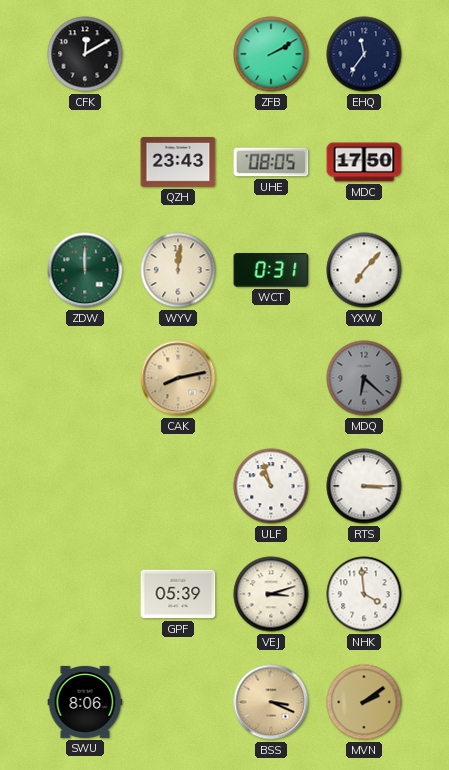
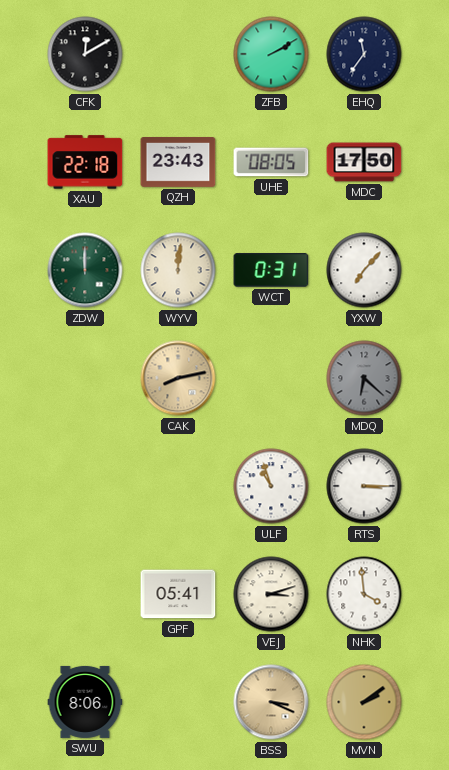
XAU: none -> 22:18
GPF: 05:39 -> 05:41
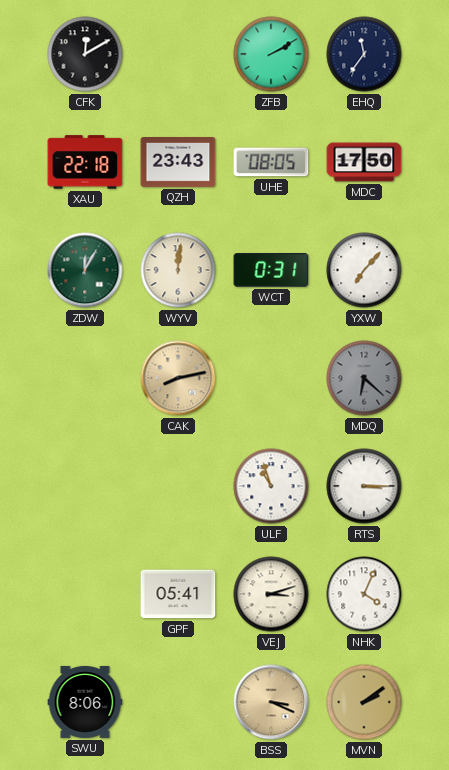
ZDW: 12:00 -> 12:05
NHK: 3:59 -> 4:04
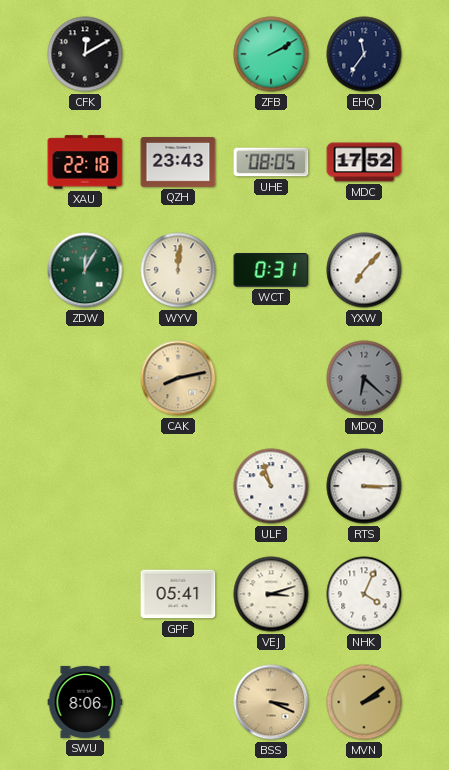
MDC: 17:50 -> 17:52
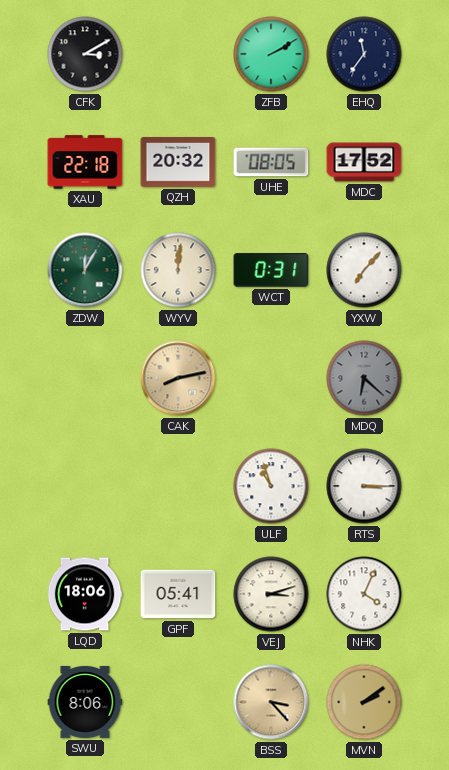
CFK: 12:10 -> 3:10
QZH: 23:43 -> 20:32
LQD: none -> 18:06
BSS: 3:19 -> 3:23
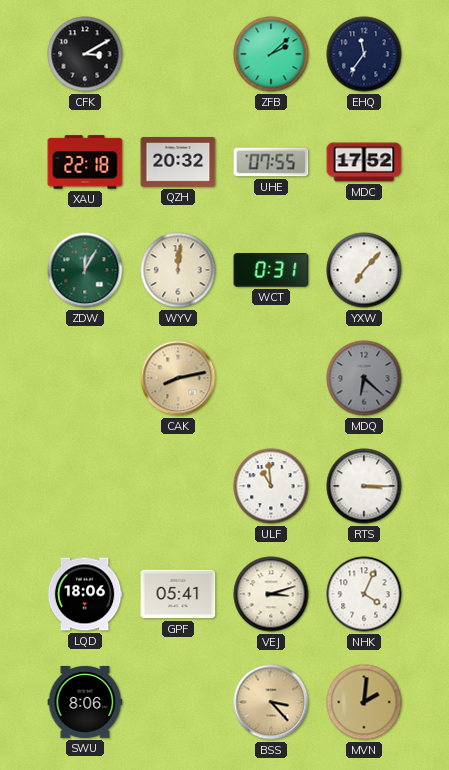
ZFB: 2:10 -> 2:08
UHE: 08:05 -> 07:55
ULF: 10:57 -> 10:59
MVN: 2:09 -> 2:01
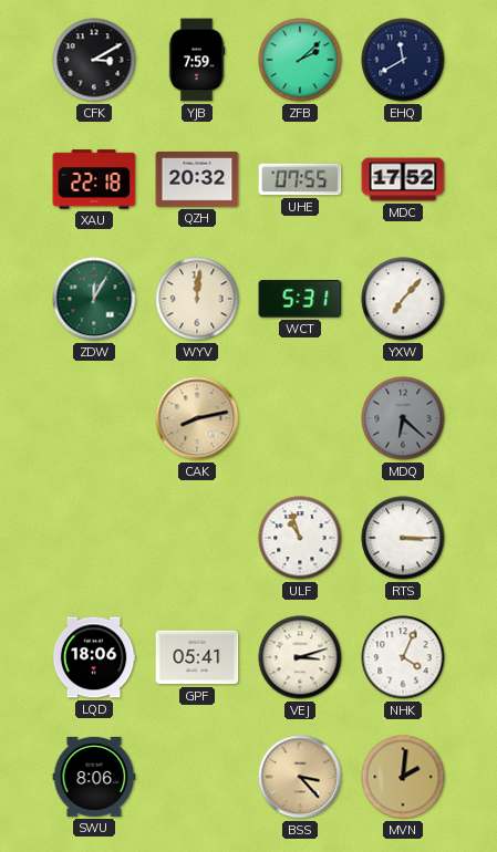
YJB: none -> 7:59
EHQ: 11:36 -> 11:40
WCT: 0:31 -> 5:31
ULF: 10:59 -> 10:57
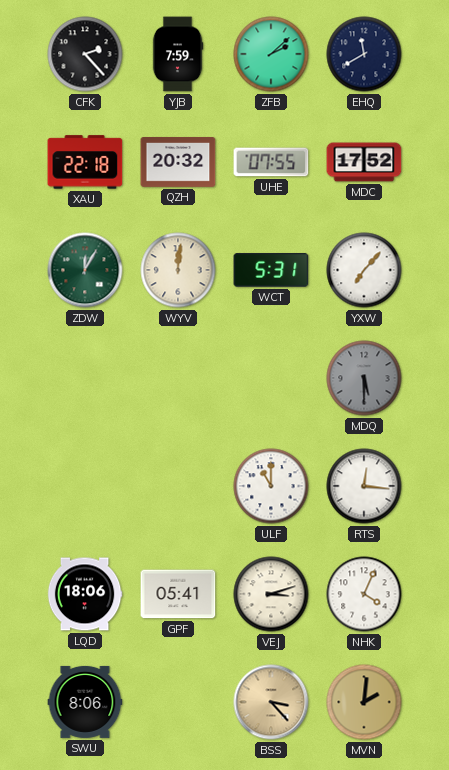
CFK: 3:10 -> 2:23
CAK: 8:13 -> none
MDQ: 6:22 -> 5:30
ULF: 10:57 -> 11:00
RTS: 3:15 -> 12:16
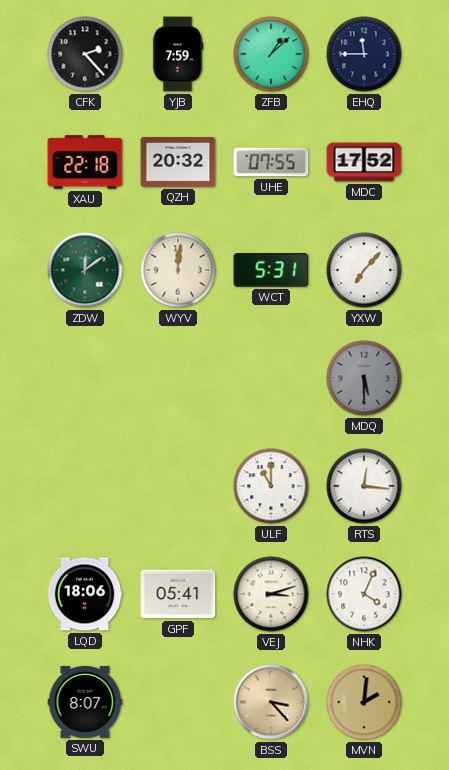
ZFB: 2:08 -> 1:08
EHQ: 11:40 -> 11:45
ZDW: 12:05 -> 12:09
SWU: 8:06 -> 8:07
